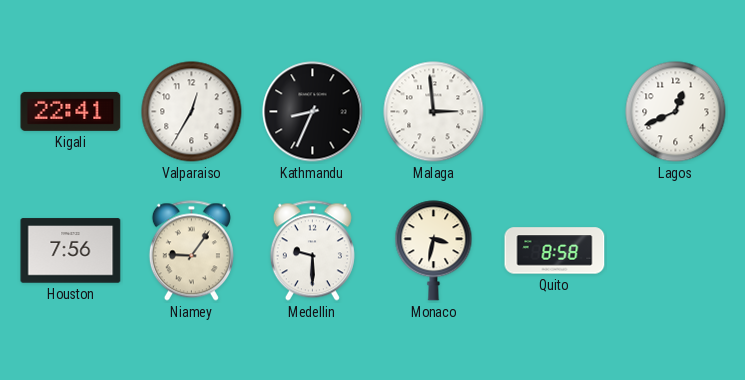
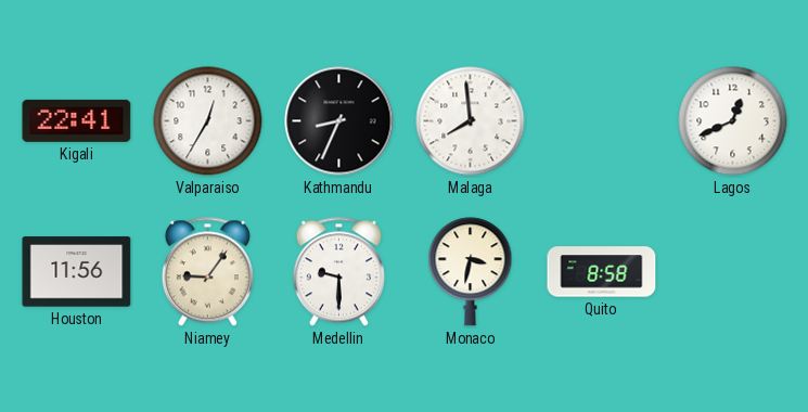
Malaga: 2:59 -> 7:59
Houston: 7:56 -> 11:56
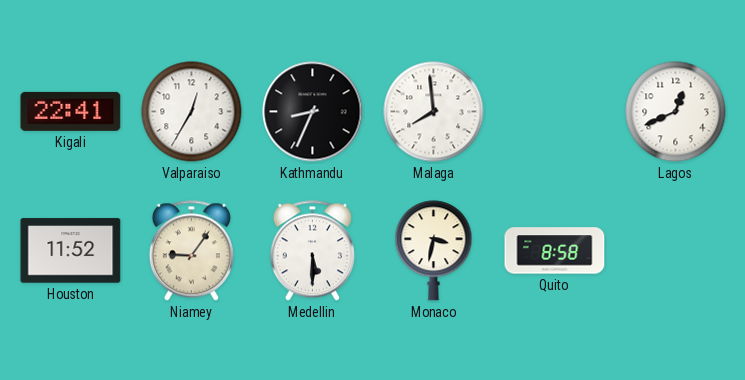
Houston: 11:56 -> 11:52
Medellin: 9:30 -> 5:30
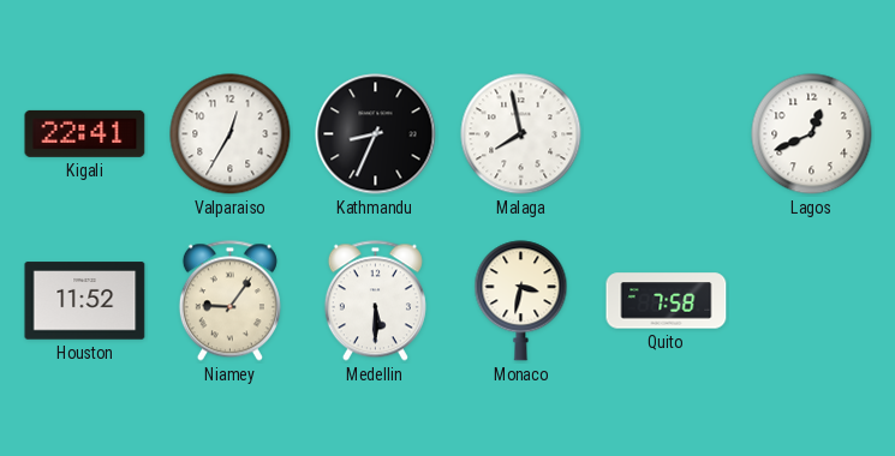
Malaga: 7:59 -> 7:58
Quito: 8:58 -> 7:58
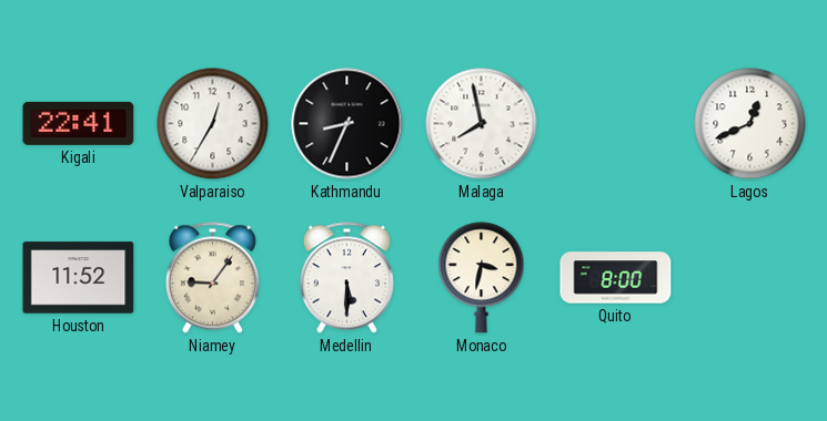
Quito: 7:58 -> 8:00
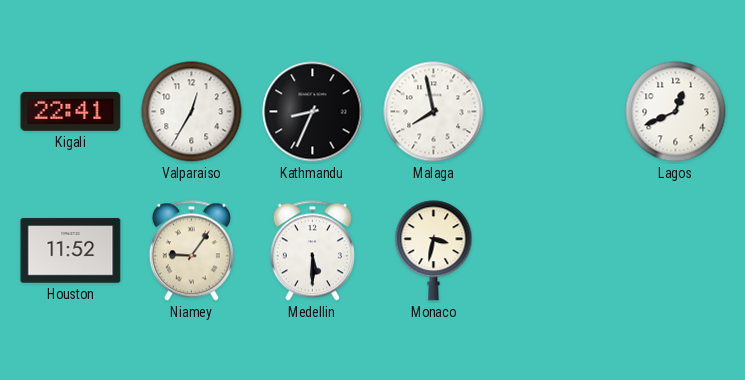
Quito: 8:00 -> none
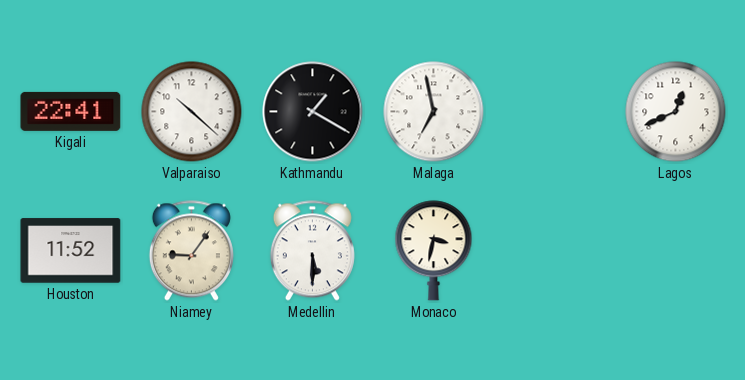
Valparaiso: 12:35 -> 10:22
Kathmandu: 8:34 -> 1:20
Malaga: 7:58 -> 6:58
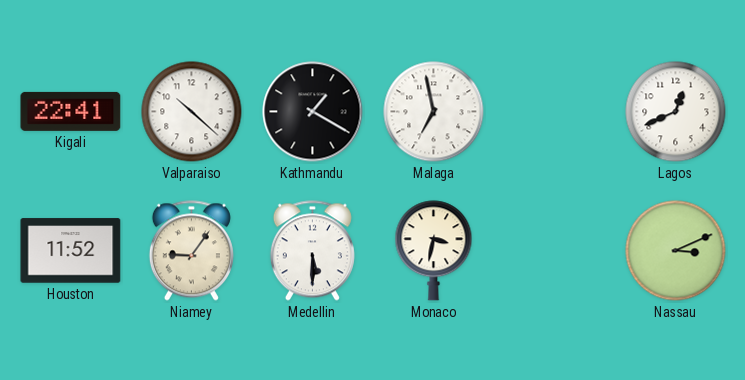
Nassau: none -> 3:11
